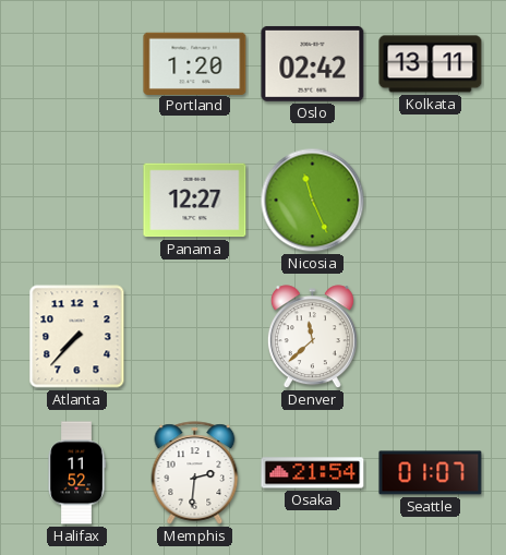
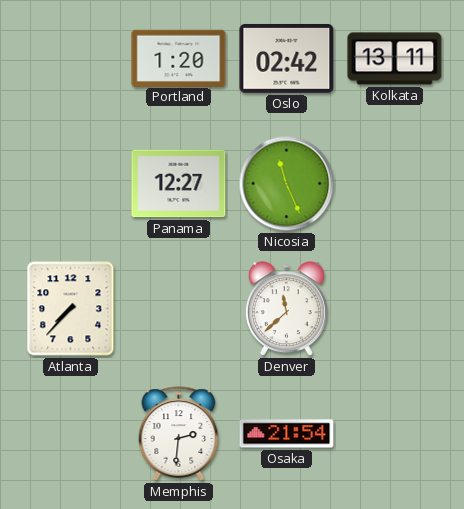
Halifax: 11:52 -> none
Seattle: 01:07 -> none
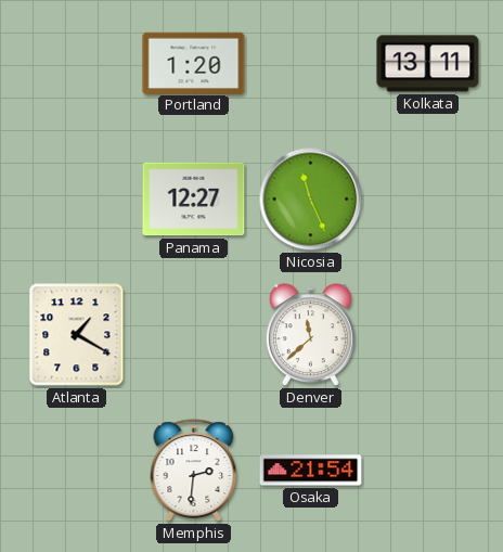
Oslo: 02:42 -> none
Atlanta: 7:37 -> 1:20
